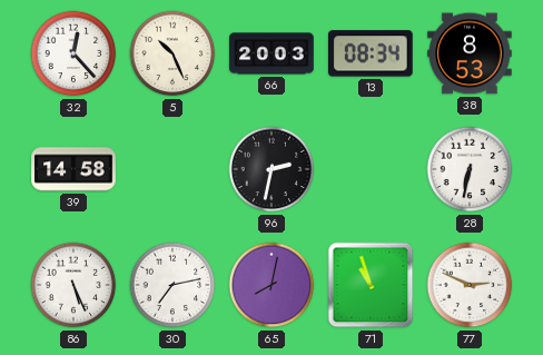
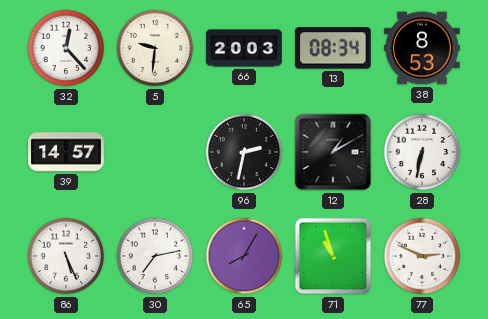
5: 10:26 -> 9:31
39: 14:58 -> 14:57
12: none -> 1:10
65: 8:02 -> 8:05
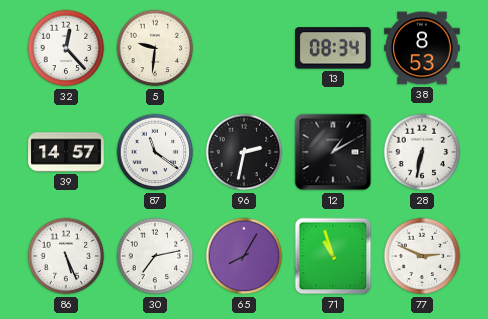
66: 20:03 -> none
87: none -> 11:21
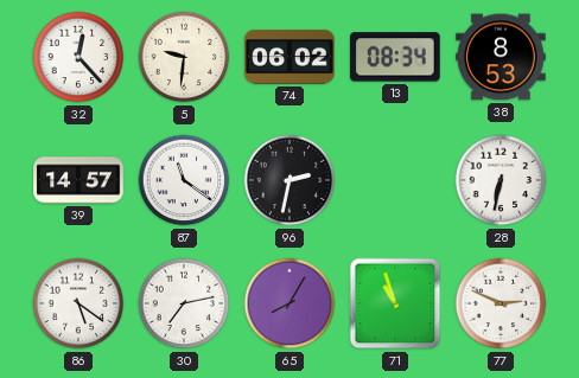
74: none -> 06:02
12: 1:10 -> none
86: 5:26 -> 5:21
